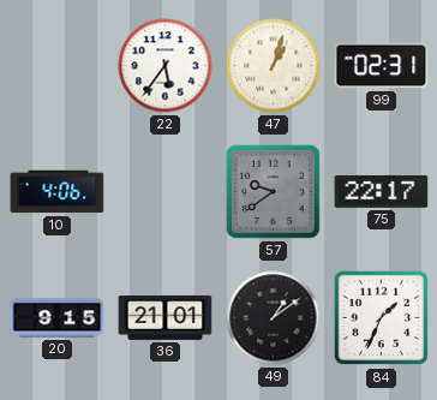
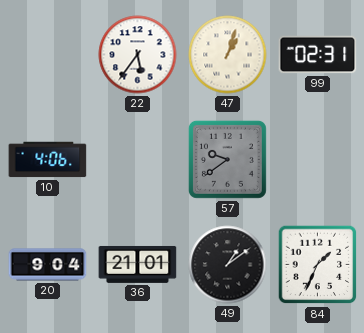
75: 22:17 -> none
20: 9:15 -> 9:04
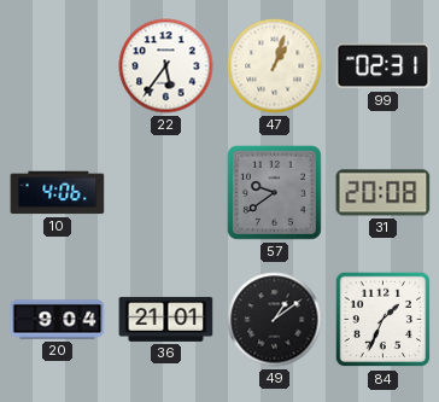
31: none -> 20:08
